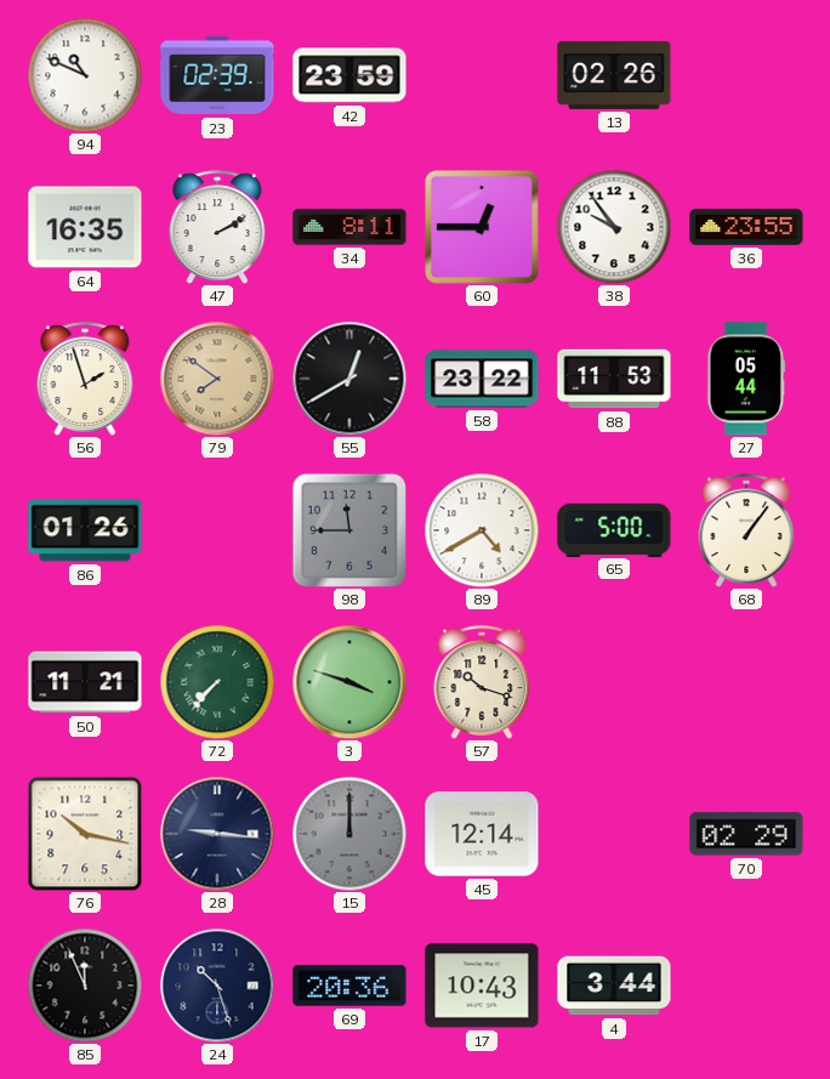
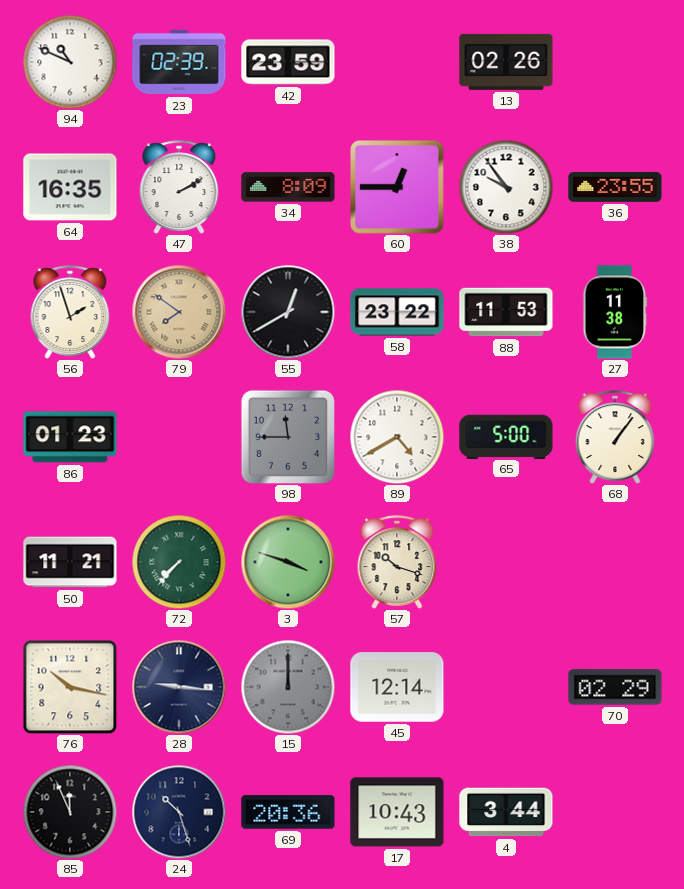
34: 8:11 -> 8:09
27: 05:44 -> 11:38
86: 01:26 -> 01:23
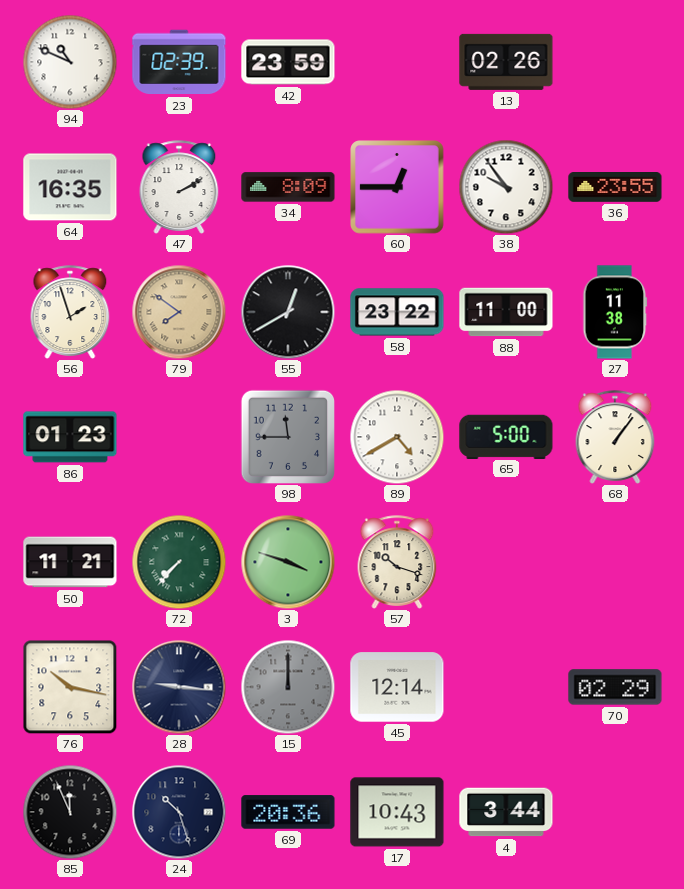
88: 11:53 -> 11:00
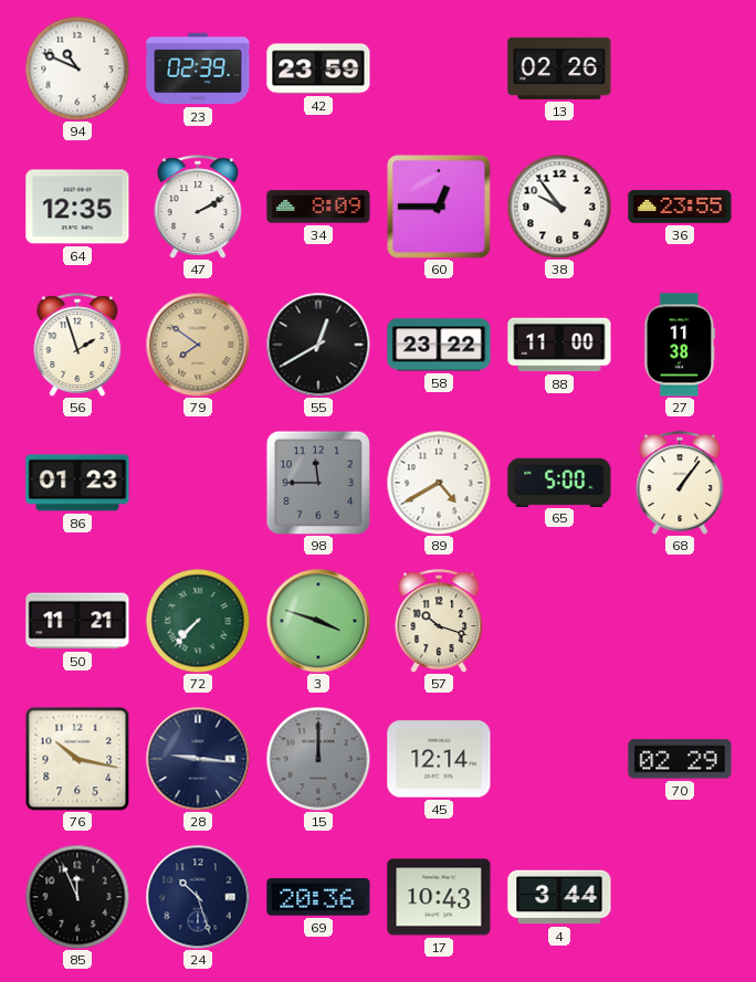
64: 16:35 -> 12:35
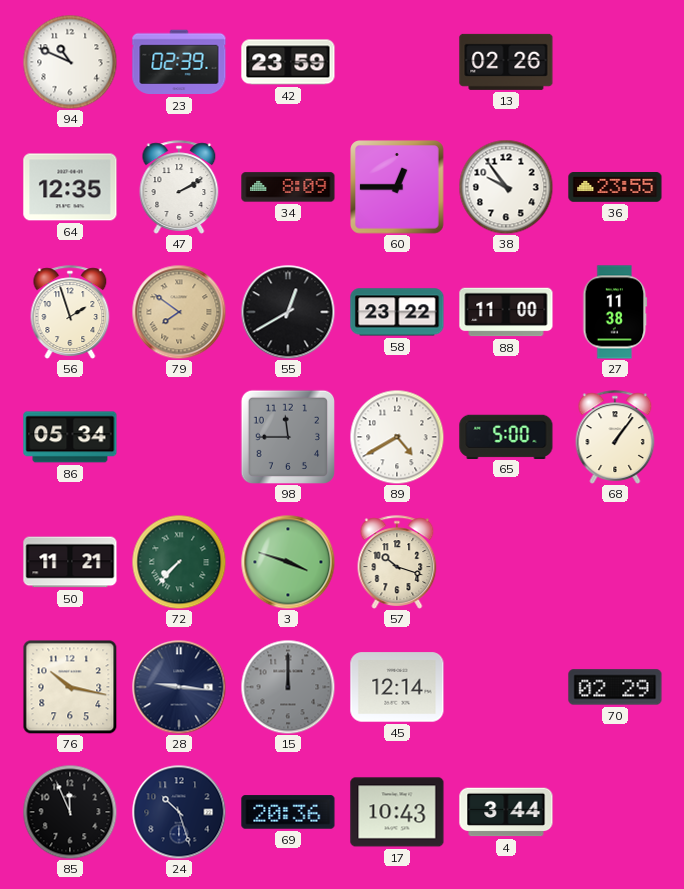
86: 01:23 -> 05:34
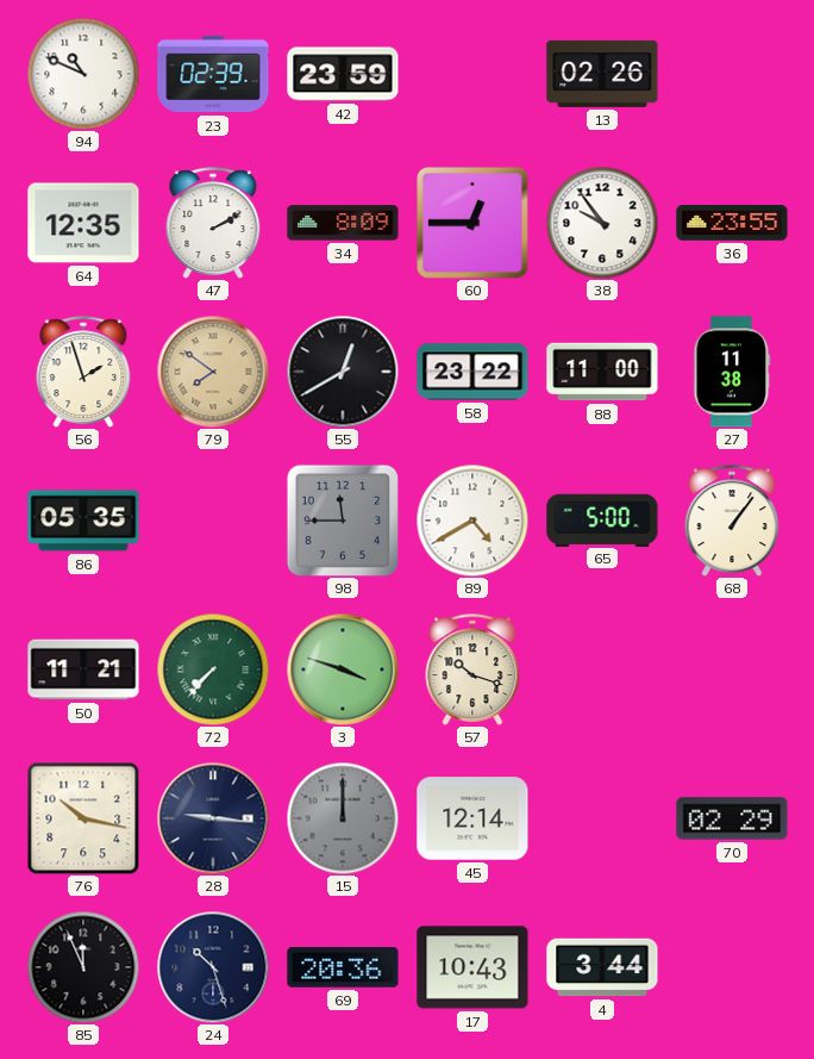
86: 05:34 -> 05:35
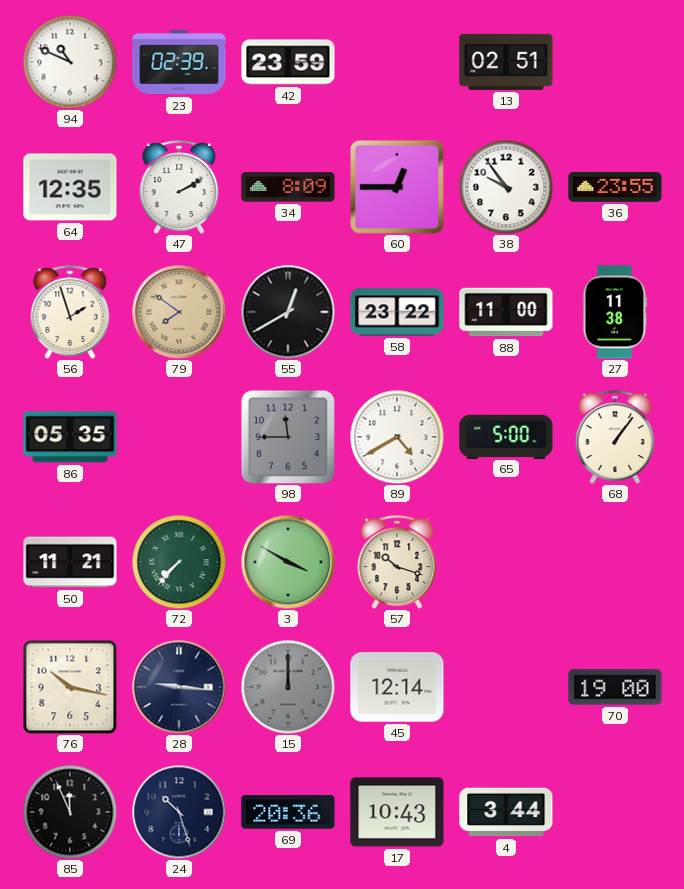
13: 02:26 -> 02:51
3: 3:48 -> 3:50
70: 02:29 -> 19:00
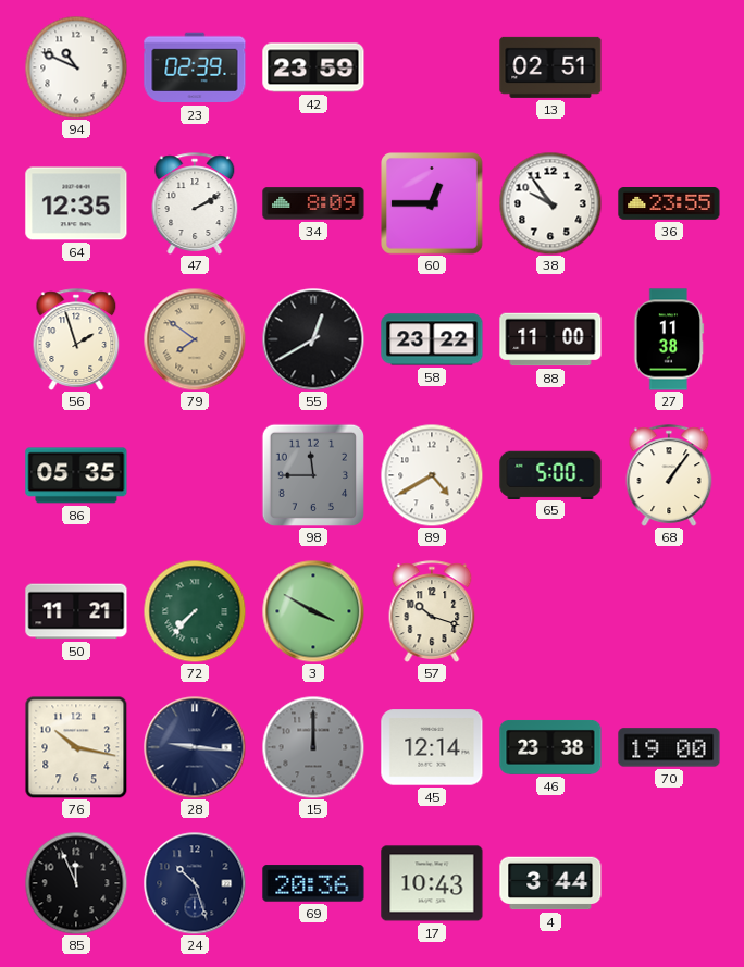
46: none -> 23:38
